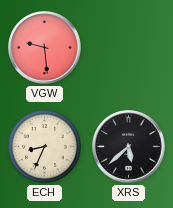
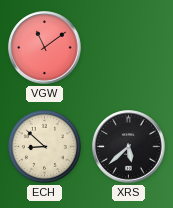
VGW: 9:29 -> 11:09
ECH: 8:34 -> 8:52
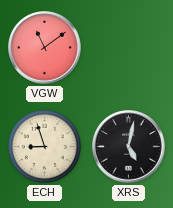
ECH: 8:52 -> 8:57
XRS: 5:38 -> 5:02
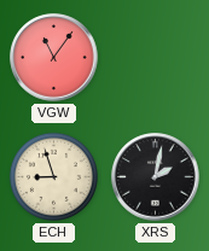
VGW: 11:09 -> 11:06
XRS: 5:02 -> 2:02
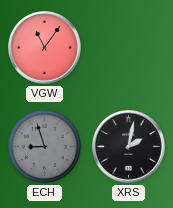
ECH dial: cream -> grey
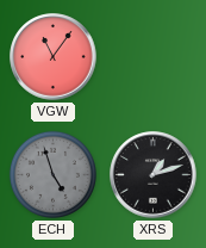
ECH: 8:57 -> 4:57
XRS: 2:02 -> 1:12
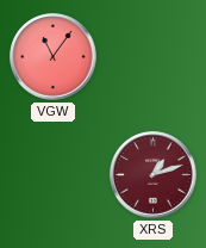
ECH: 4:57 -> none
XRS dial: black -> burgundy
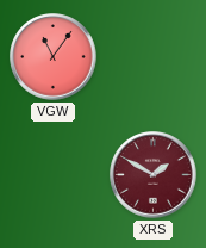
XRS: 1:12 -> 1:50
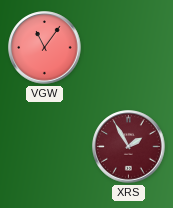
XRS: 1:50 -> 1:55
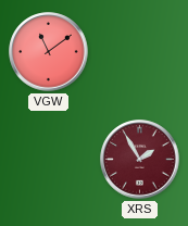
VGW: 11:06 -> 11:09
